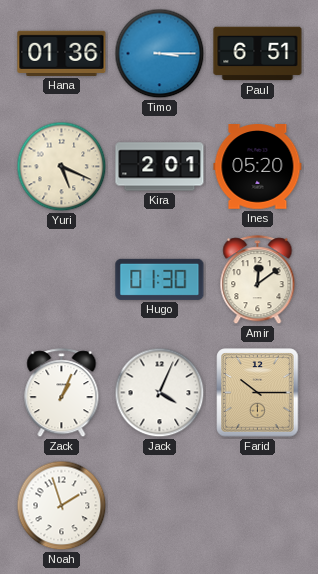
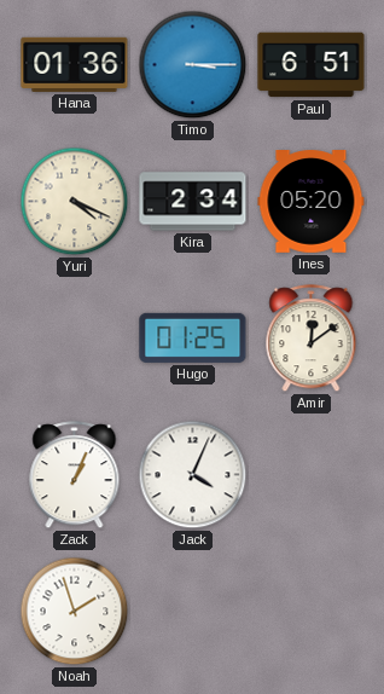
Yuri: 5:19 -> 4:19
Kira: 2:01 -> 2:34
Hugo: 01:30 -> 01:25
Farid: 10:15 -> none
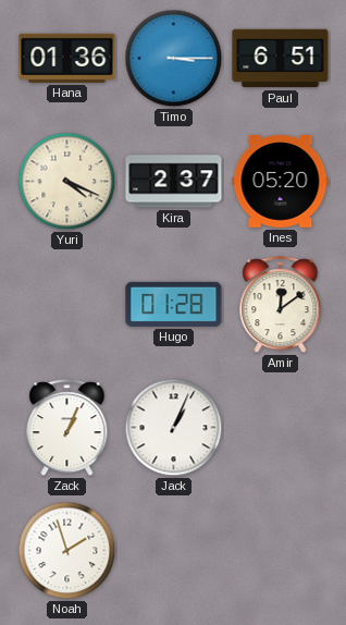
Kira: 2:34 -> 2:37
Hugo: 01:25 -> 01:28
Jack: 4:04 -> 1:04
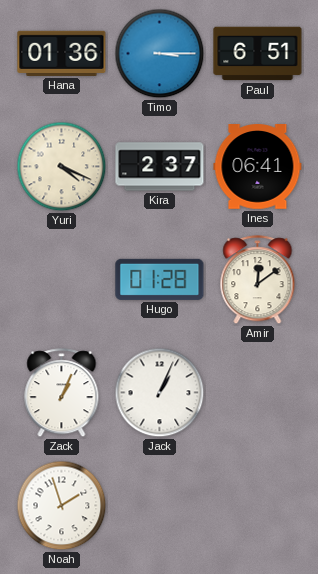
Ines: 05:20 -> 06:41
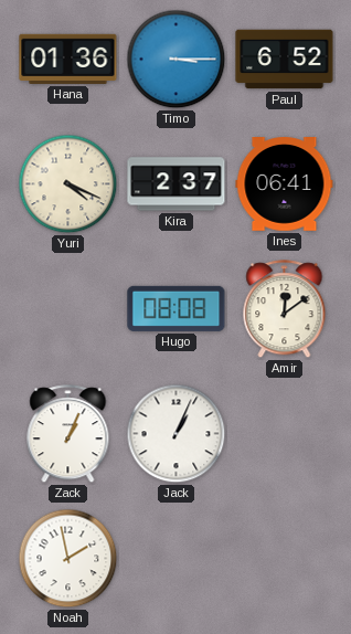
Paul: 6:51 -> 6:52
Hugo: 01:28 -> 08:08
Noah: 1:57 -> 1:58
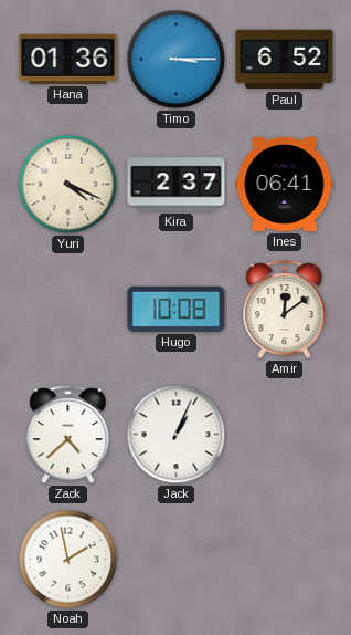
Hugo: 08:08 -> 10:08
Zack: 1:04 -> 4:38
